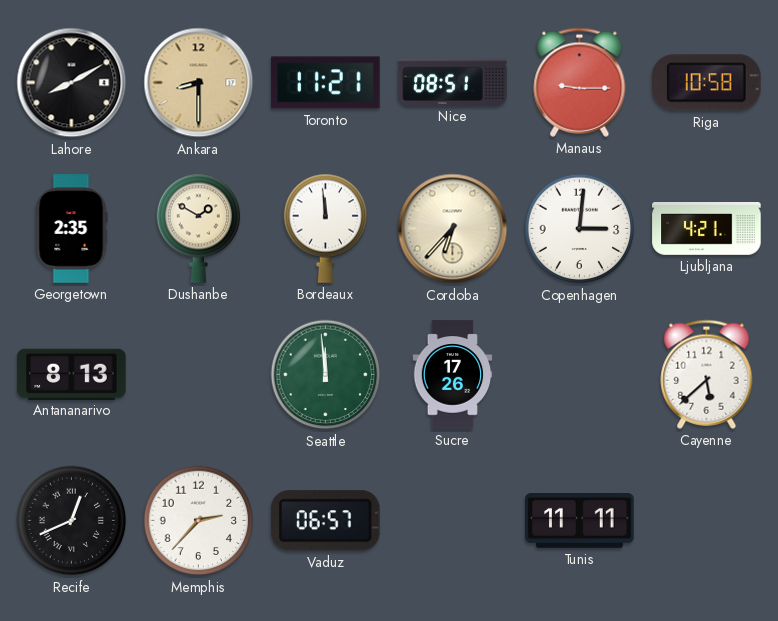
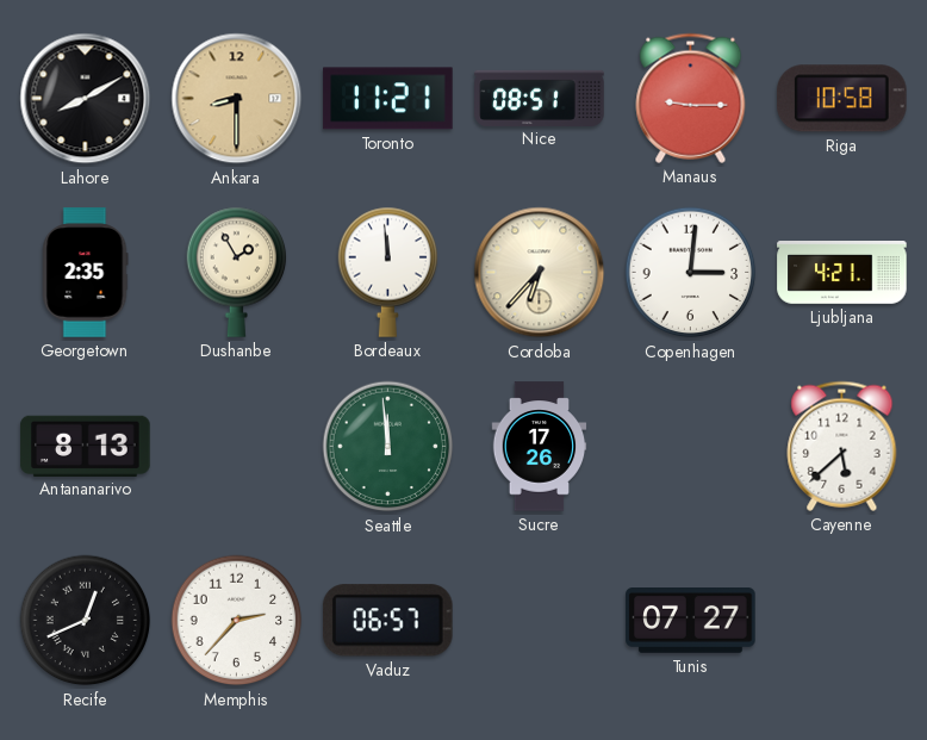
Dushanbe: 1:50 -> 1:55
Tunis: 11:11 -> 07:27
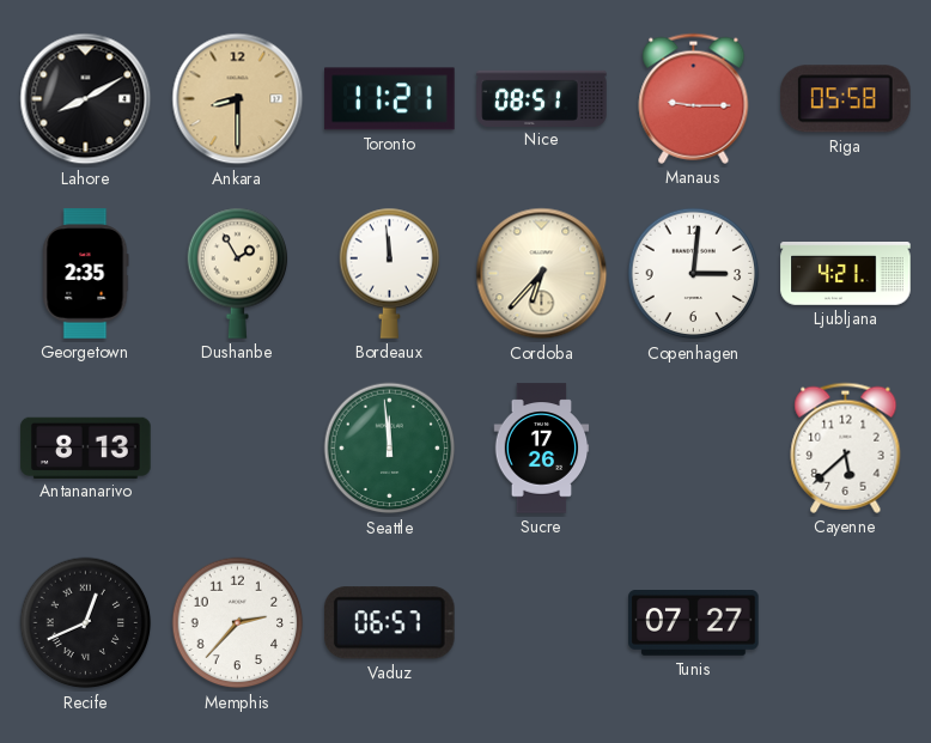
Riga: 10:58 -> 05:58
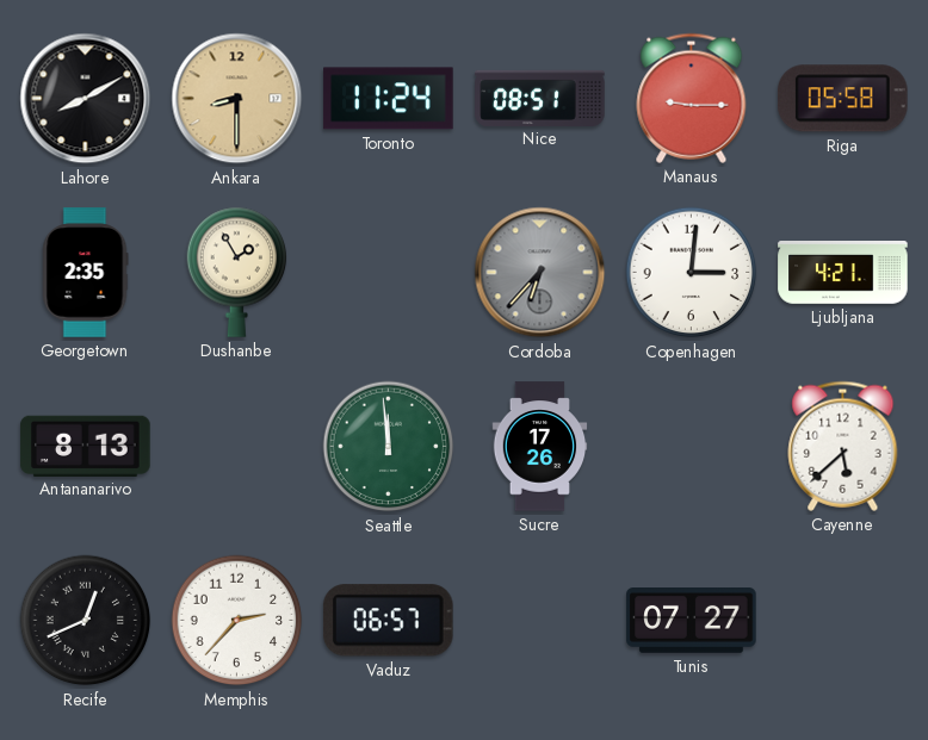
Toronto: 11:21 -> 11:24
Bordeaux: 11:59 -> none
Cordoba dial: cream -> grey
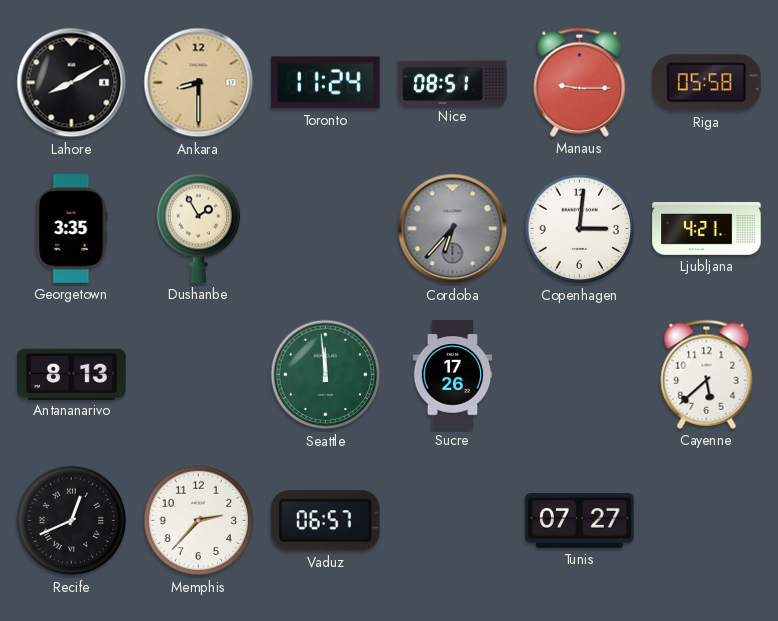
Georgetown: 2:35 -> 3:35
